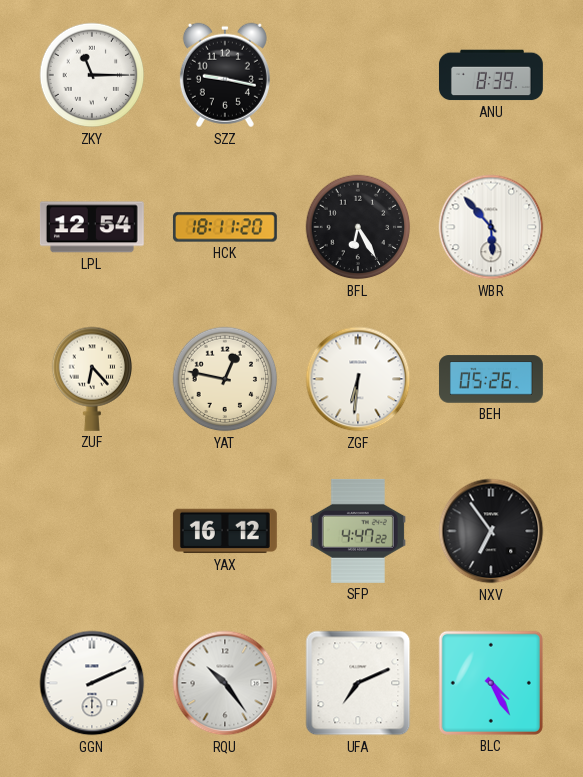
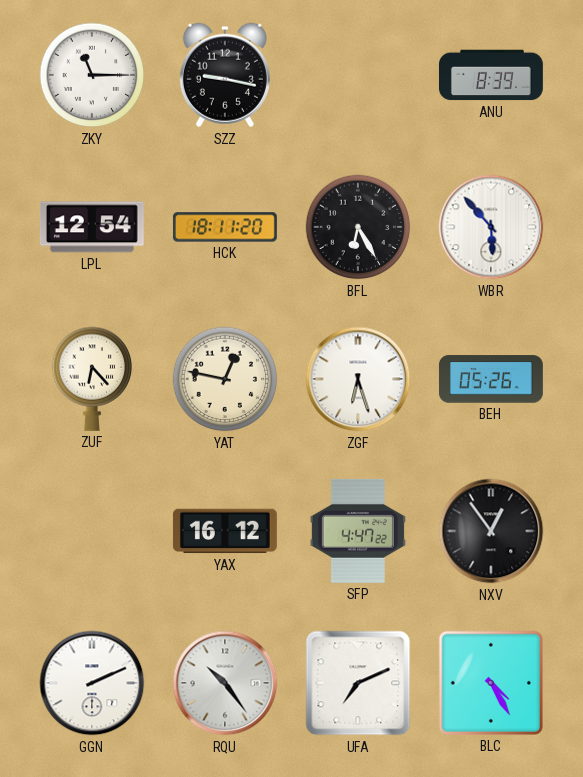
ZGF: 6:31 -> 6:27
NXV: 6:54 -> 12:54
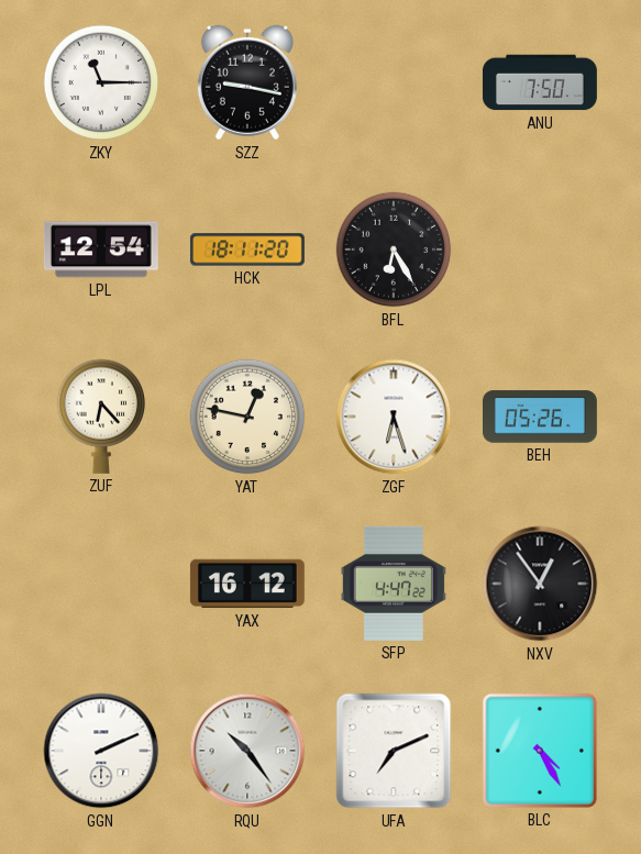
ANU: 8:39 -> 7:50
WBR: 5:53 -> none
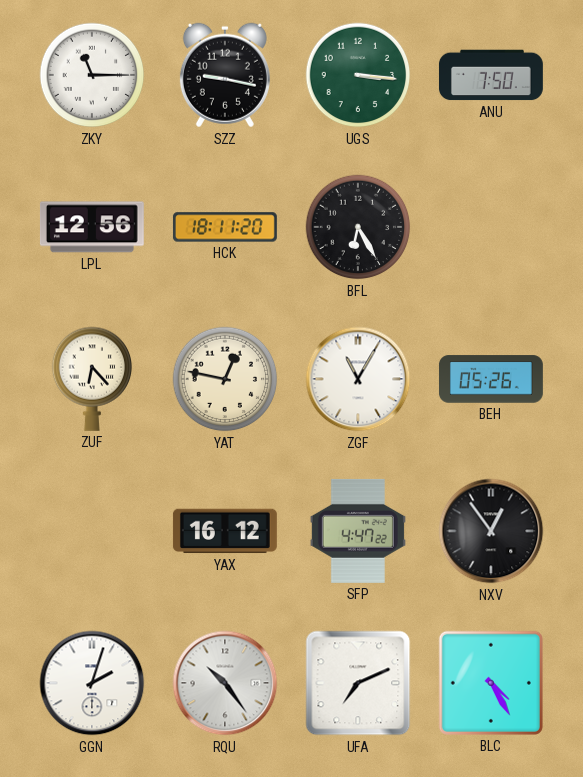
UGS: none -> 3:16
LPL: 12:54 -> 12:56
ZGF: 6:27 -> 11:05
GGN: 2:11 -> 2:03
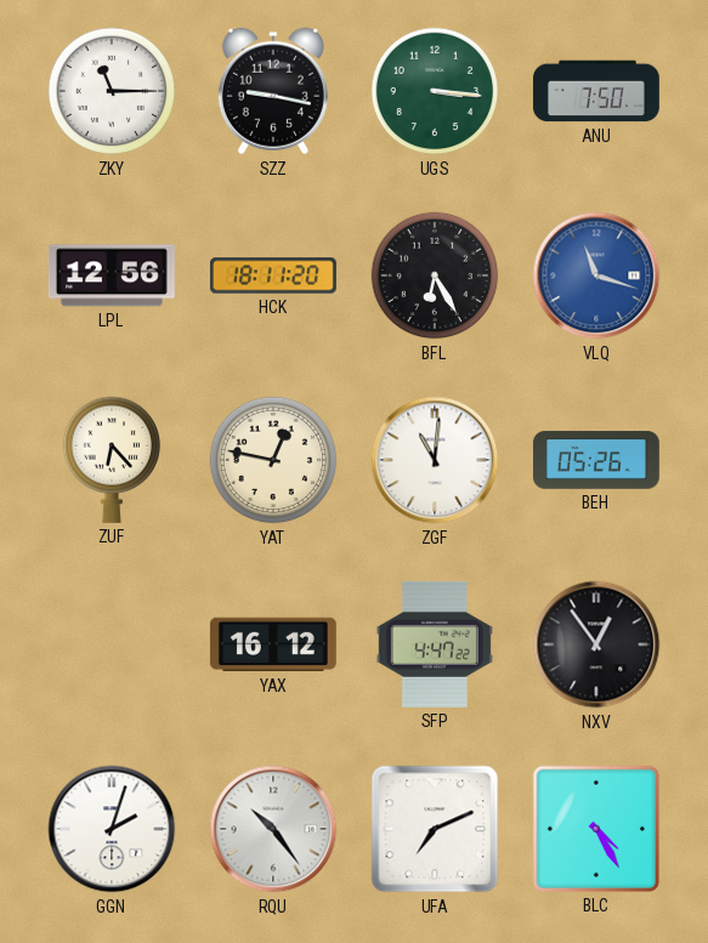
VLQ: none -> 11:18
ZGF: 11:05 -> 11:01
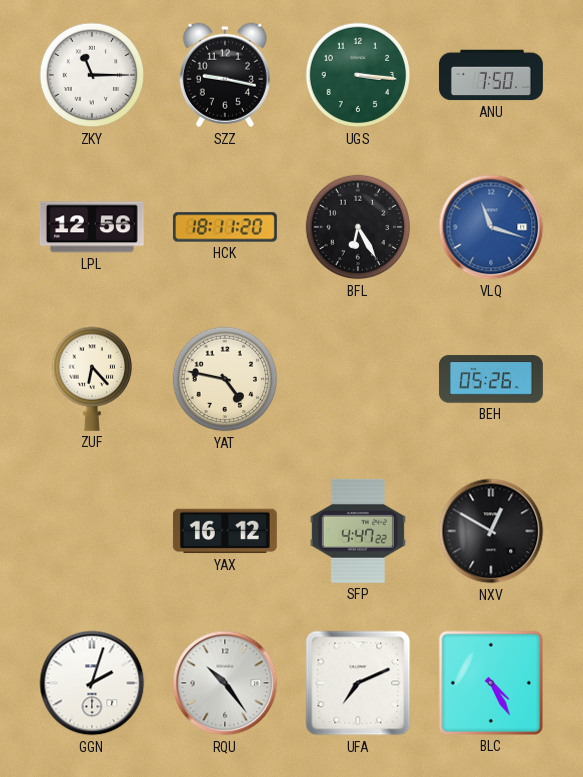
YAT: 12:47 -> 4:47
ZGF: 11:01 -> none
NXV: 12:54 -> 12:50
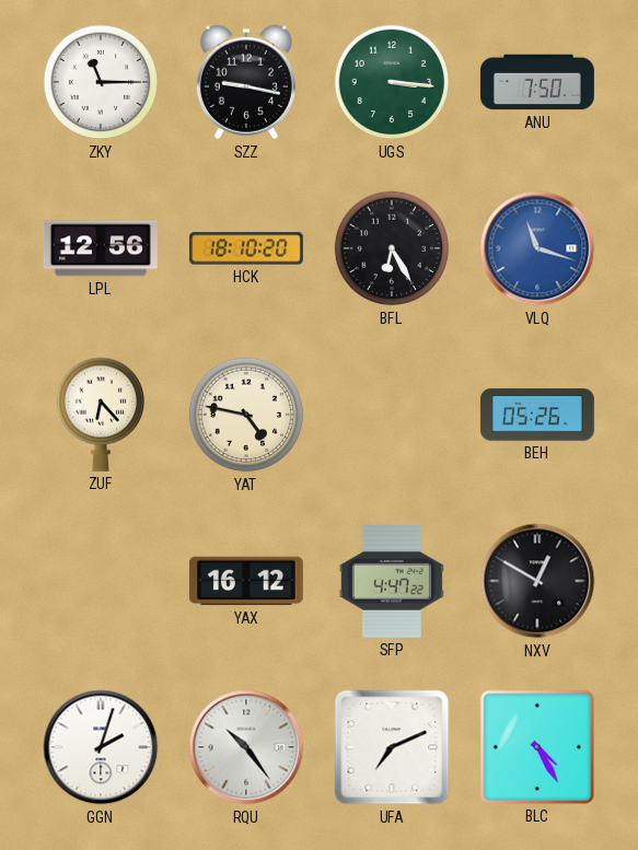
HCK: 18:11 -> 18:10
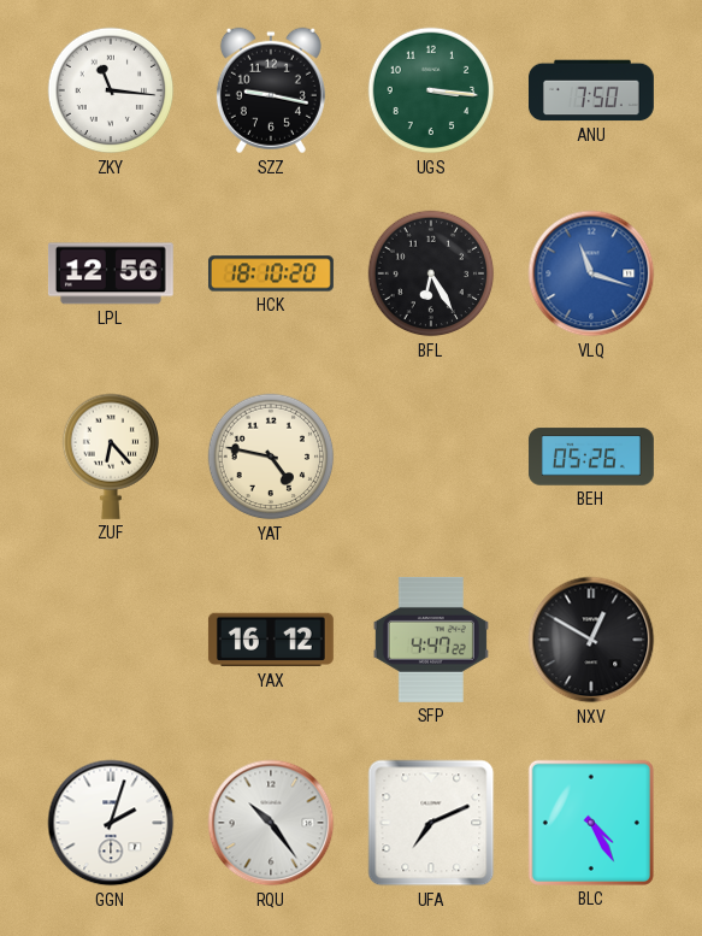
ZKY: 11:15 -> 11:16
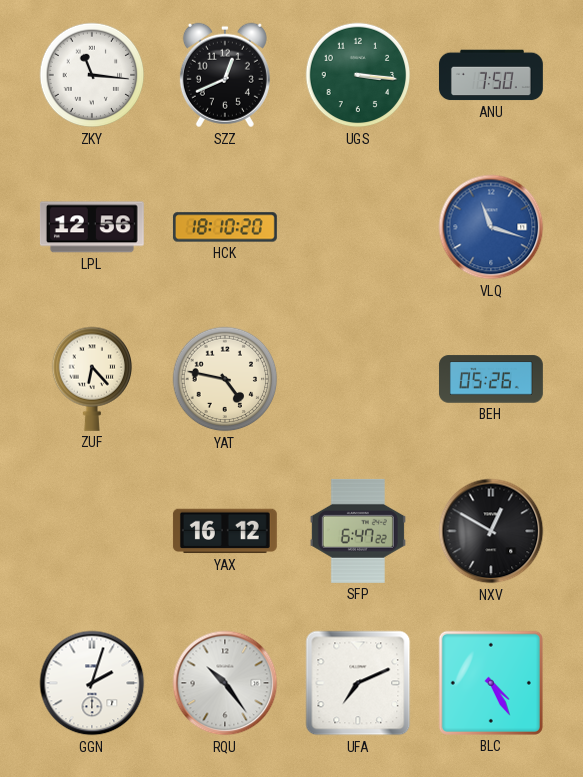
SZZ: 9:17 -> 12:41
BFL: 6:25 -> none
SFP: 4:47 -> 6:47
